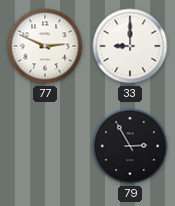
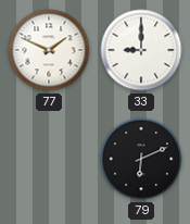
77: 2:49 -> 1:49
79: 2:55 -> 6:11
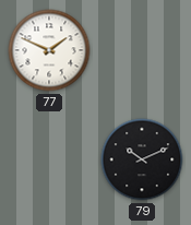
33: 9:00 -> none
79: 6:11 -> 10:11
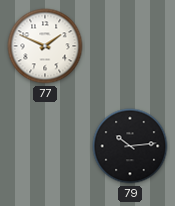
79: 10:11 -> 10:14
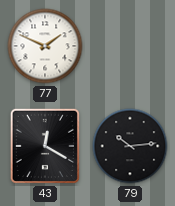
43: none -> 12:20
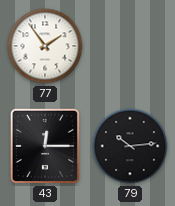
77: 1:49 -> 1:54
43: 12:20 -> 12:15
